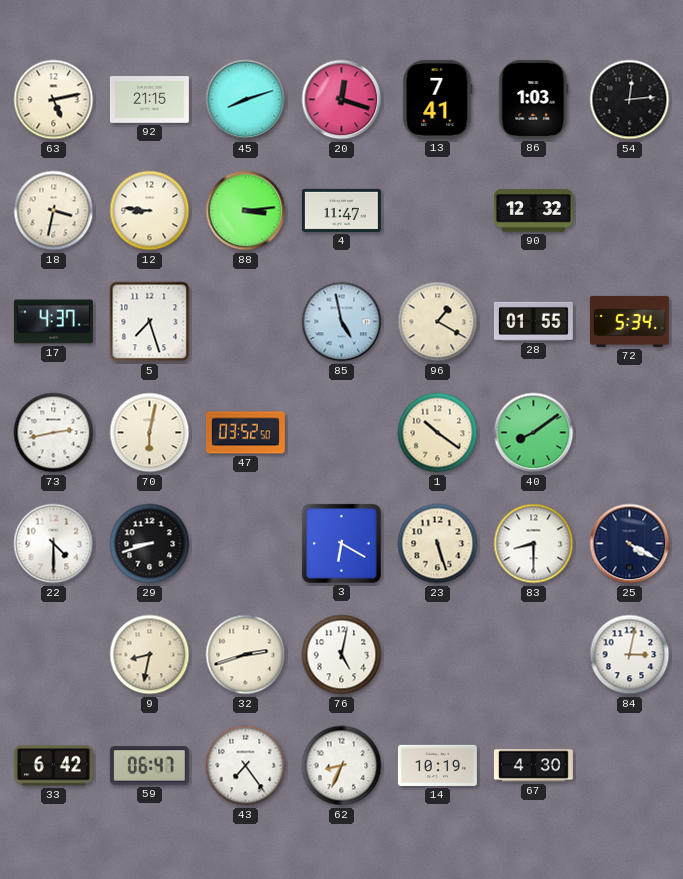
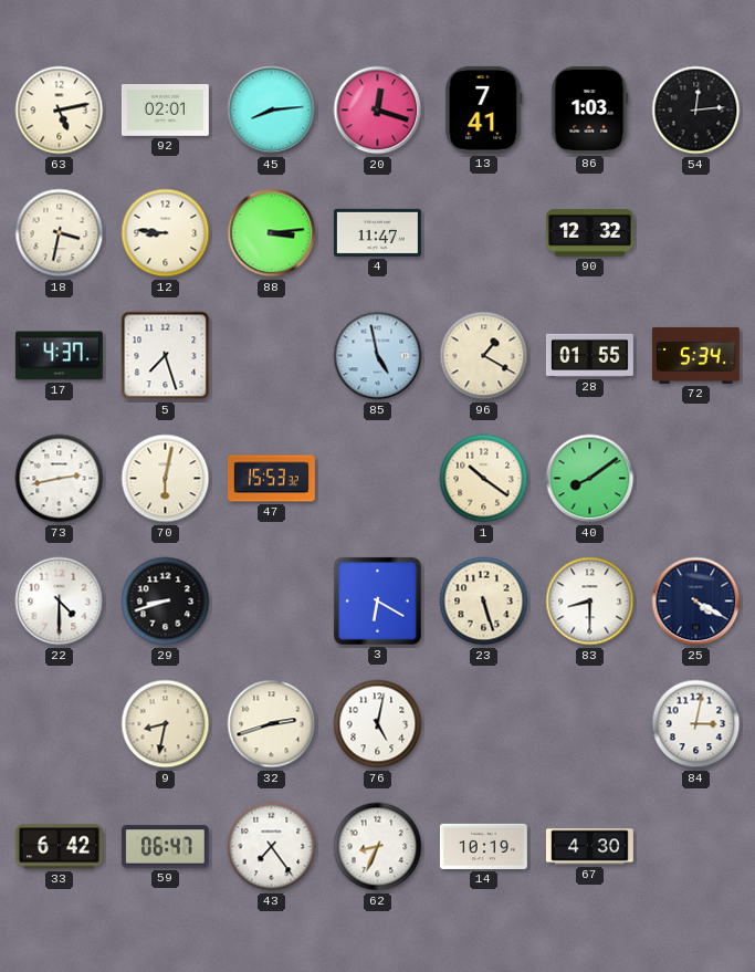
92: 21:15 -> 02:01
45: 8:12 -> 8:14
47: 03:52 -> 15:53
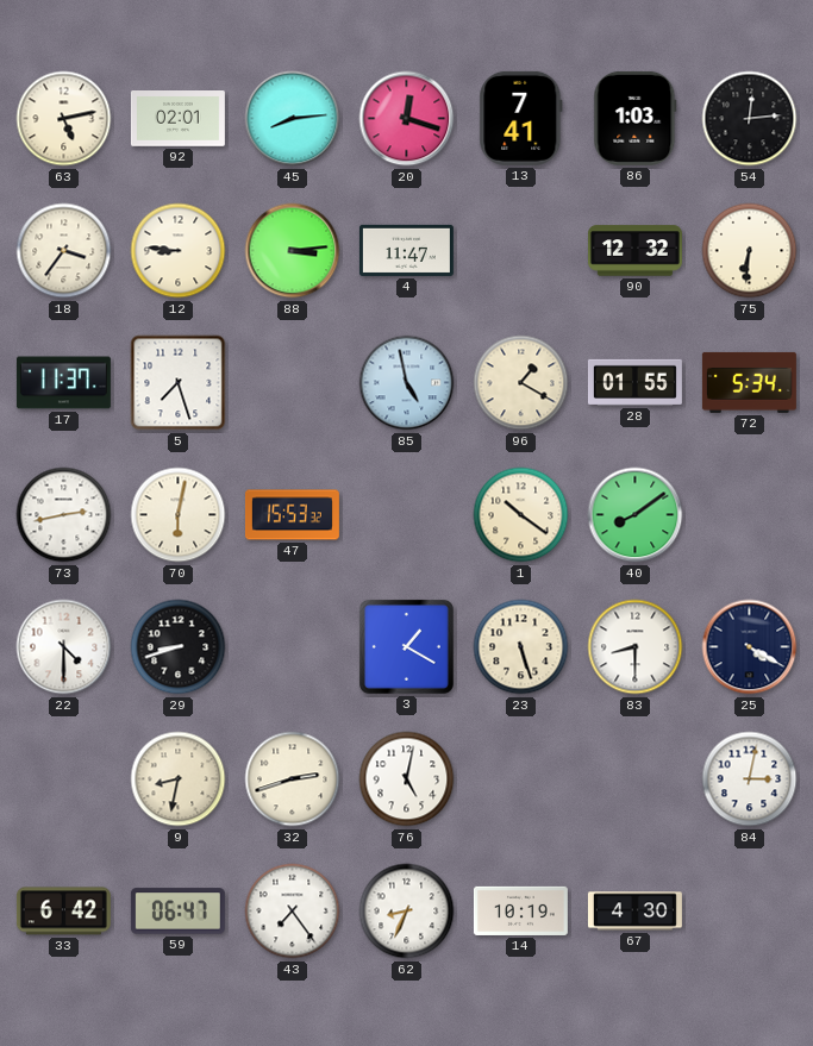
18: 3:32 -> 3:36
75: none -> 6:31
17: 4:37 -> 11:37
3: 6:20 -> 1:20
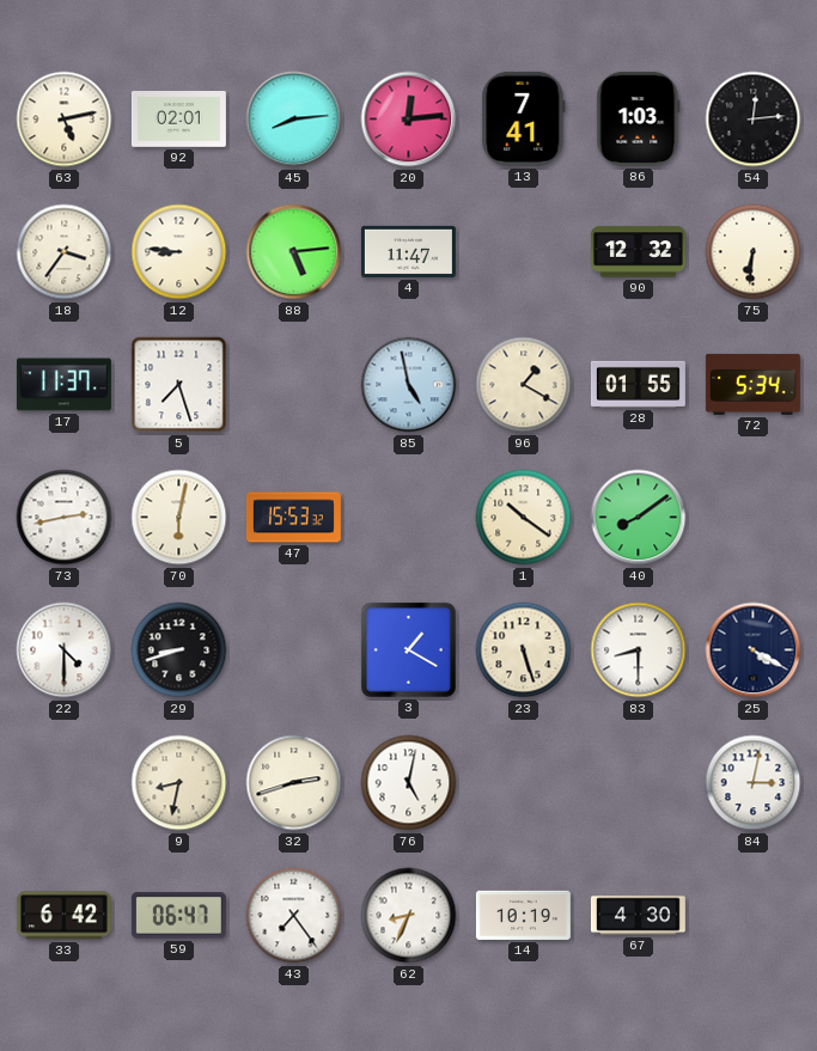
20: 12:18 -> 12:14
88: 3:14 -> 5:14
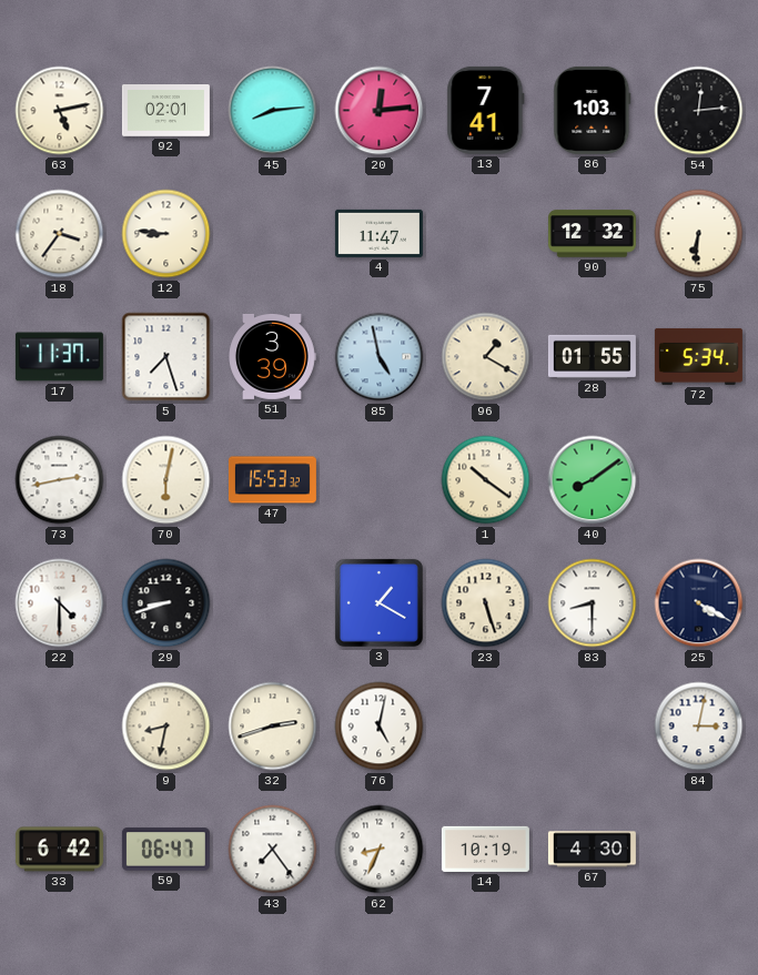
88: 5:14 -> none
51: none -> 3:39
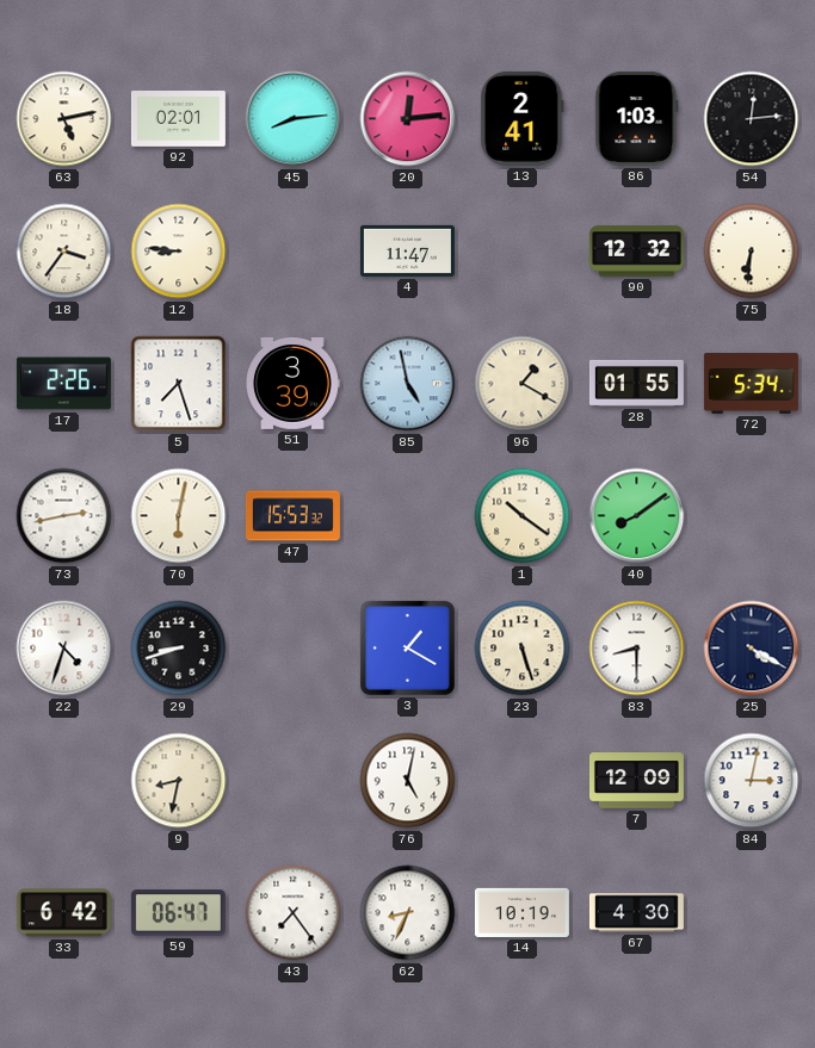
13: 7:41 -> 2:41
17: 11:37 -> 2:26
22: 4:30 -> 4:33
32: 2:42 -> none
7: none -> 12:09
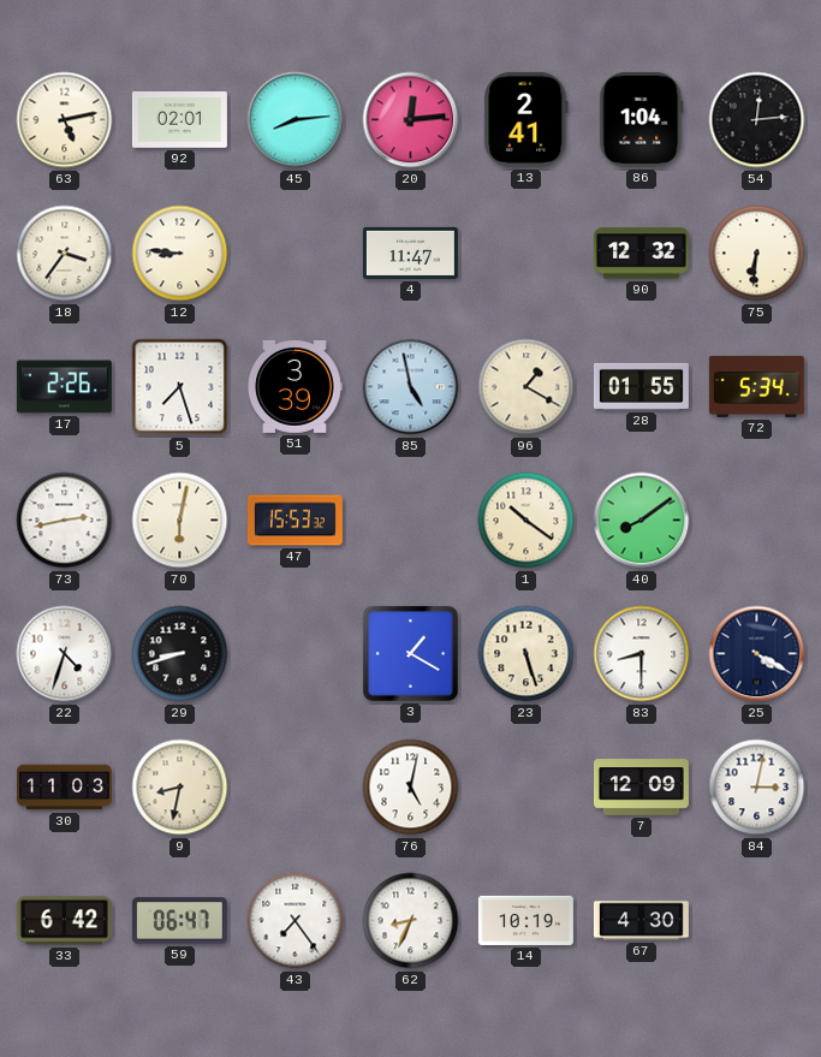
86: 1:03 -> 1:04
30: none -> 11:03
